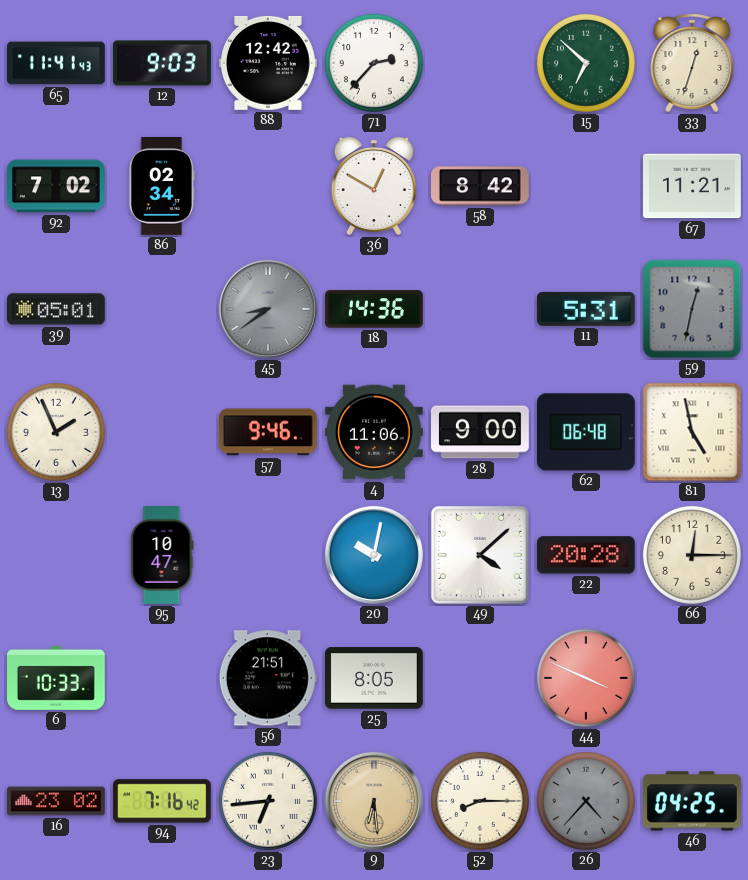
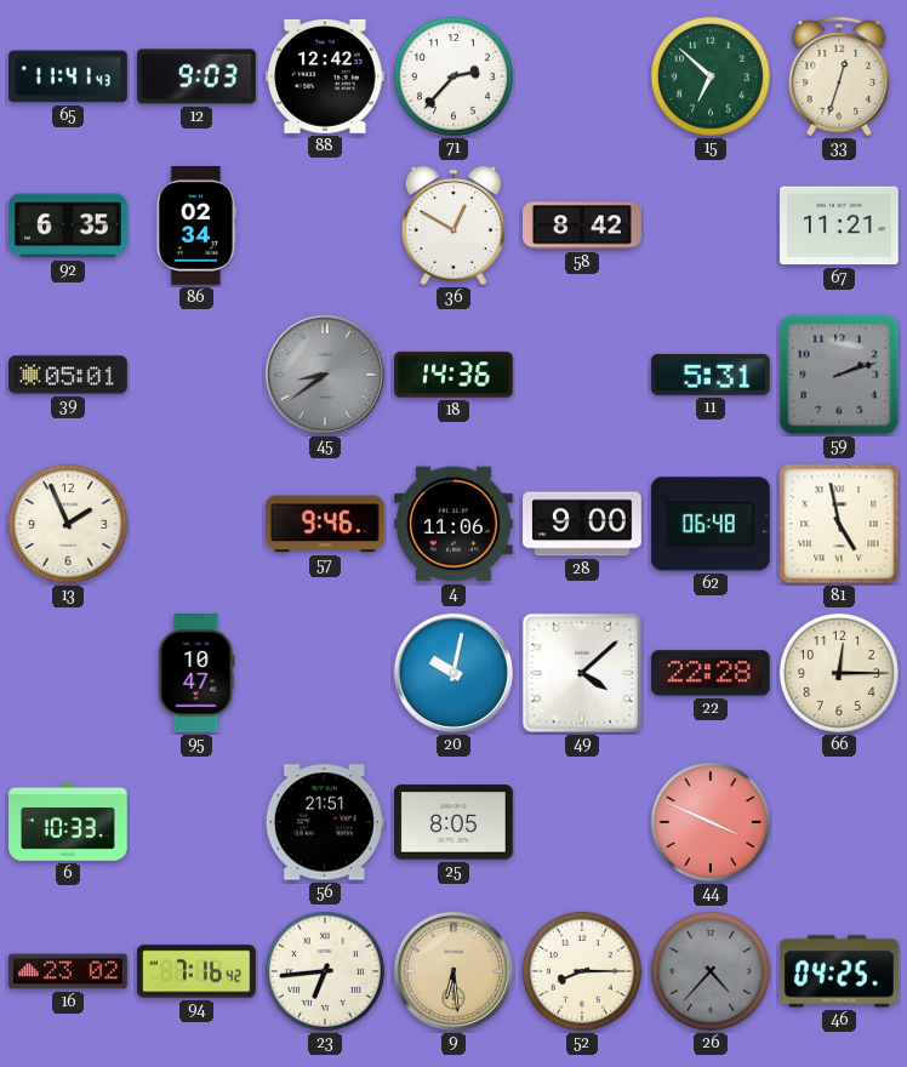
92: 7:02 -> 6:35
59: 12:32 -> 2:12
22: 20:28 -> 22:28
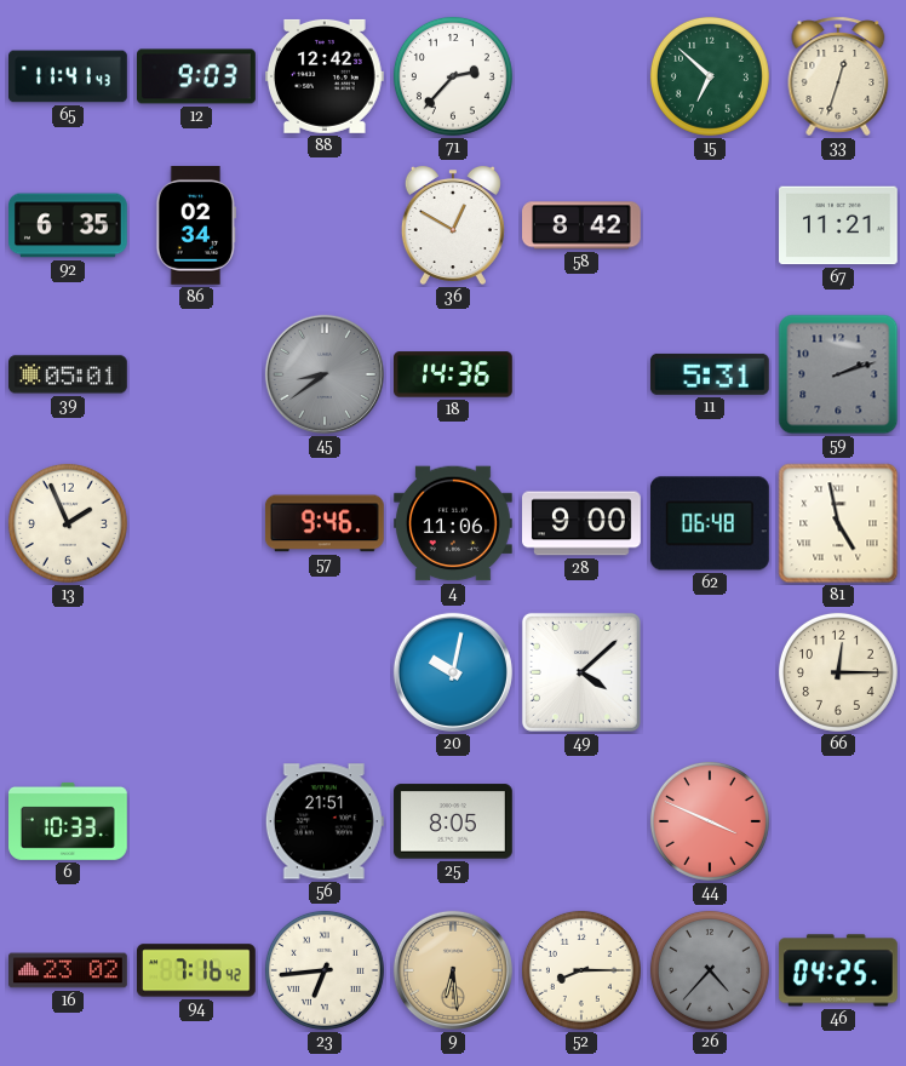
95: 10:47 -> none
22: 22:28 -> none
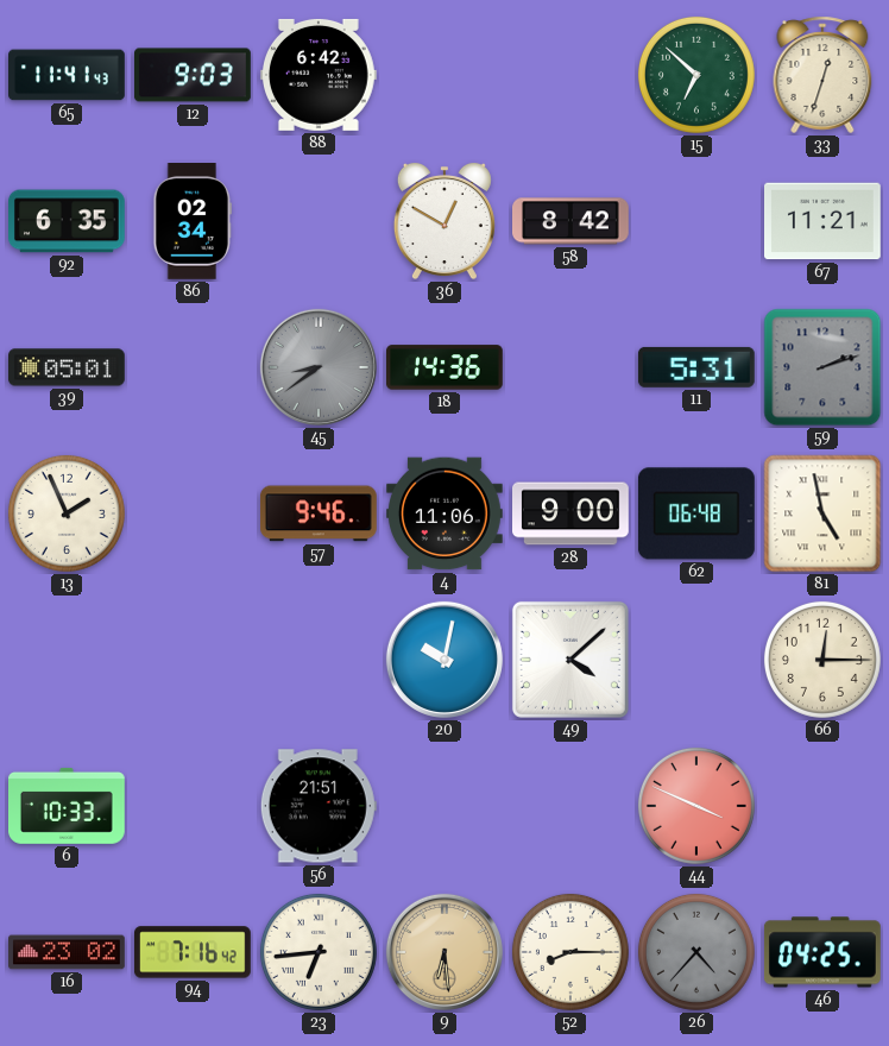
88: 12:42 -> 6:42
71: 2:37 -> none
25: 8:05 -> none
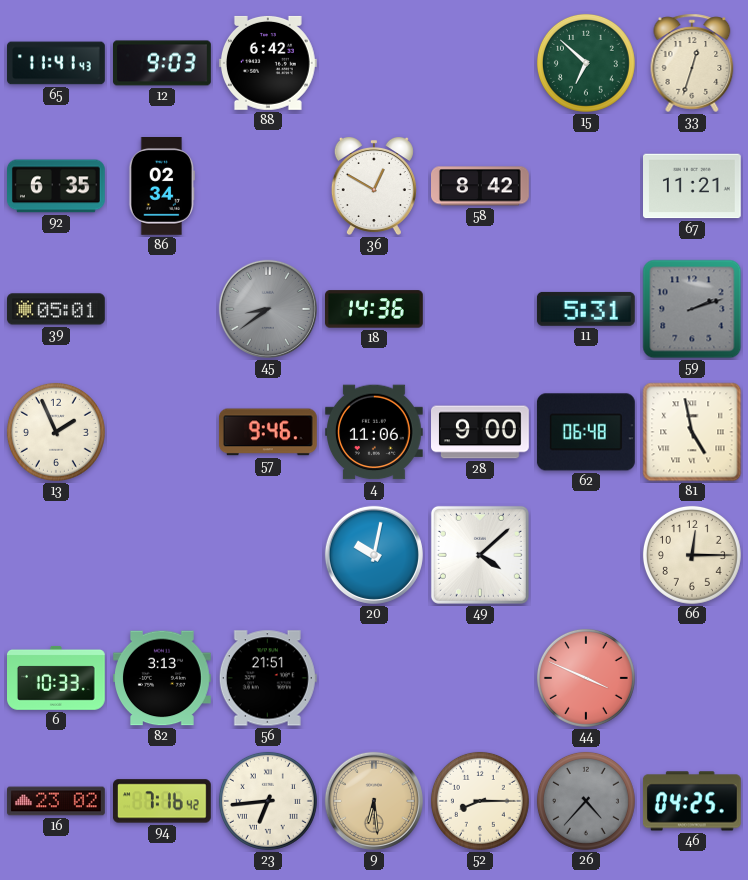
82: none -> 3:13
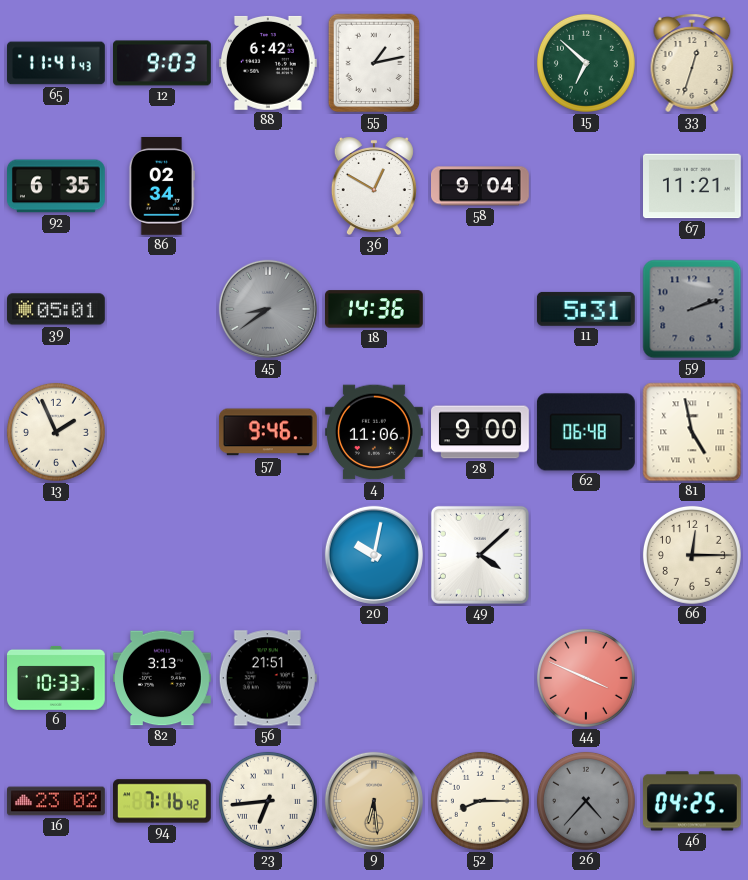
55: none -> 1:13
58: 8:42 -> 9:04
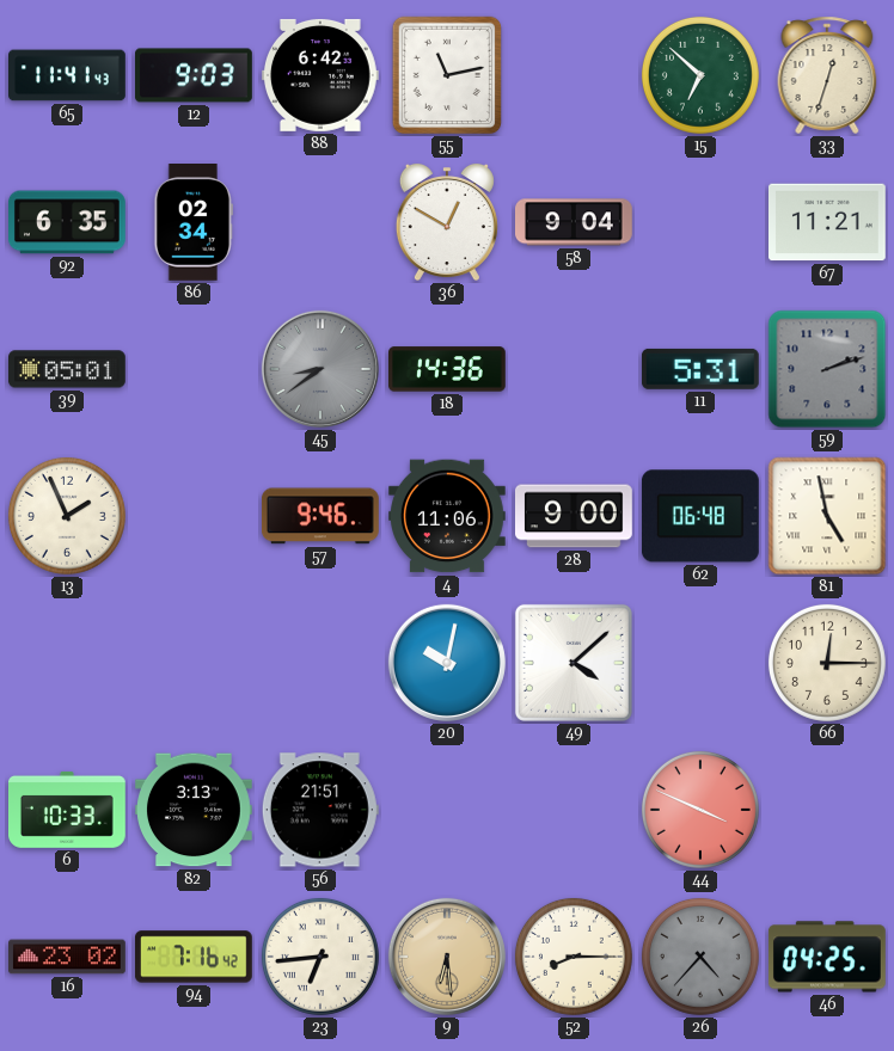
55: 1:13 -> 11:13
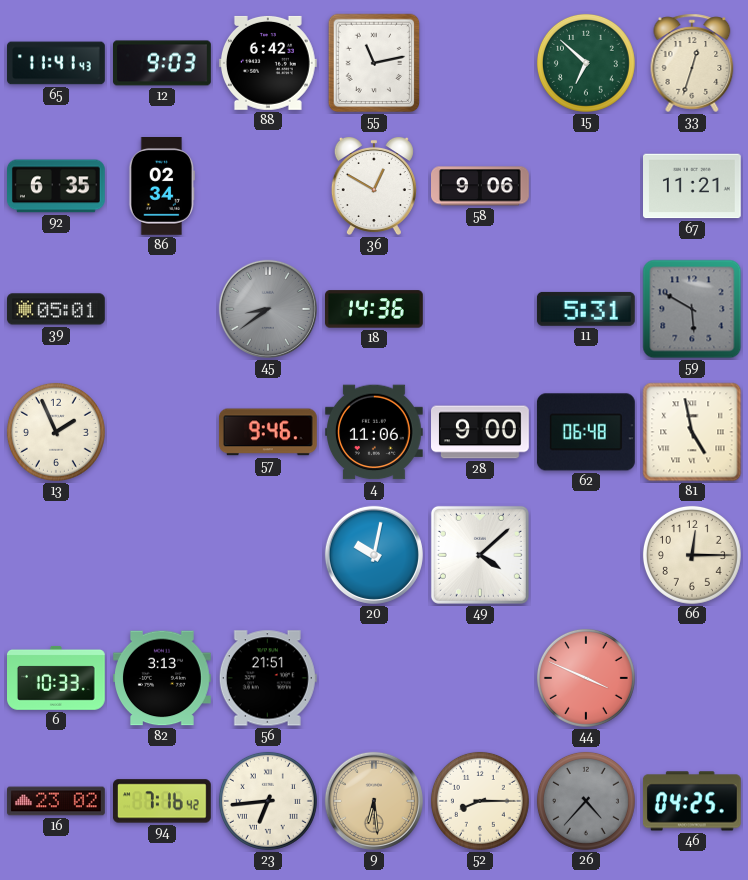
58: 9:04 -> 9:06
59: 2:12 -> 5:50
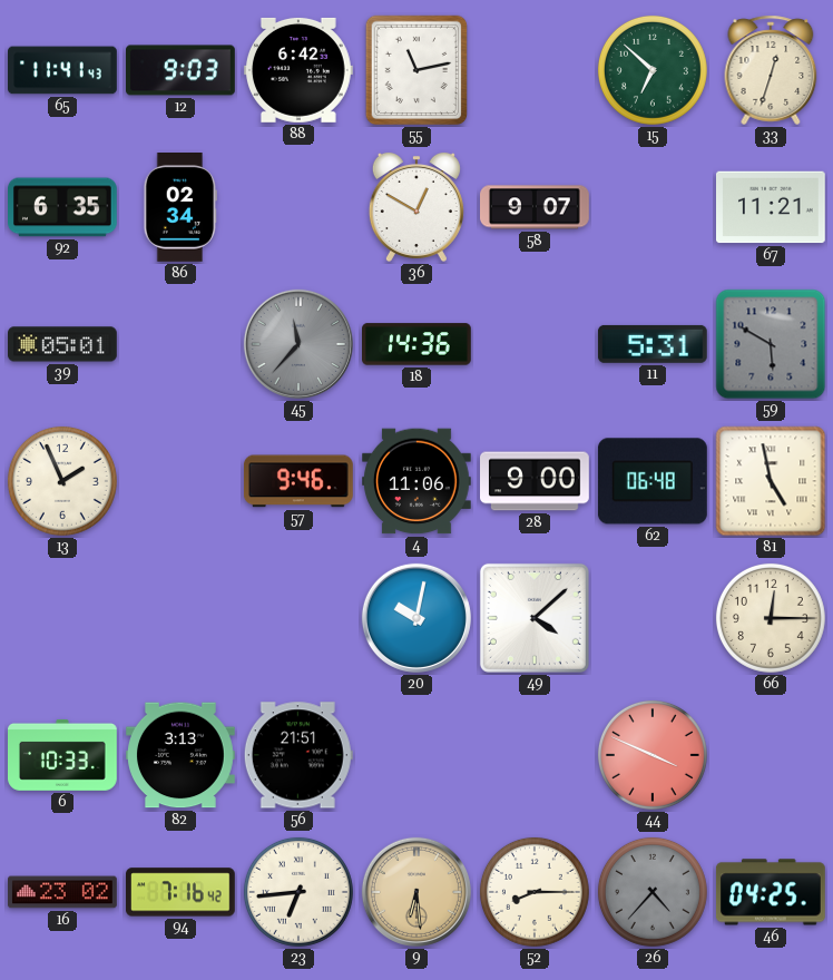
58: 9:06 -> 9:07
45: 8:39 -> 11:37
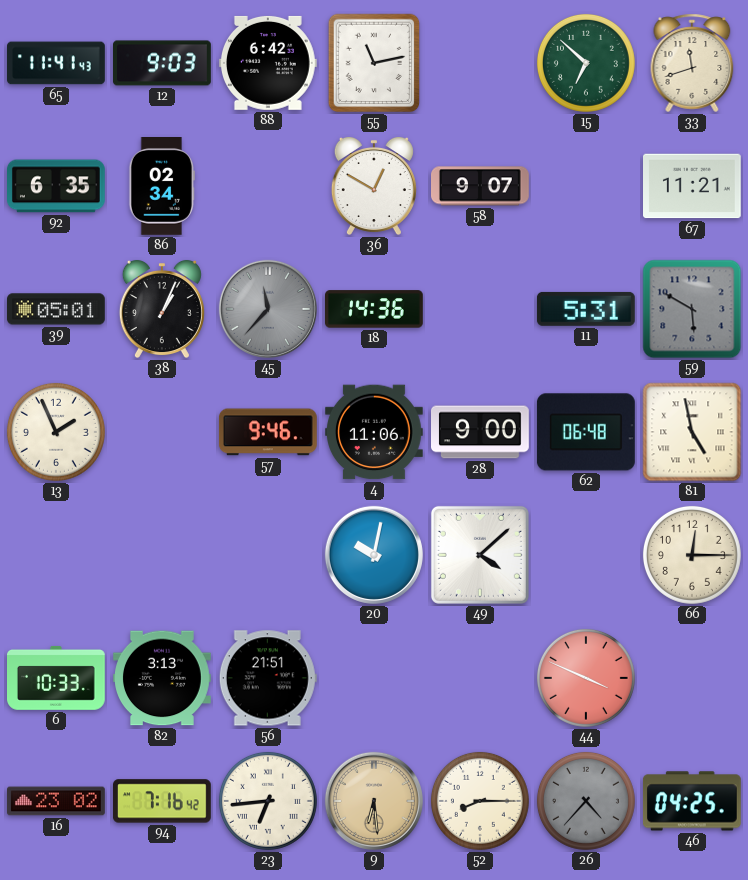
33: 12:33 -> 11:42
38: none -> 1:04
